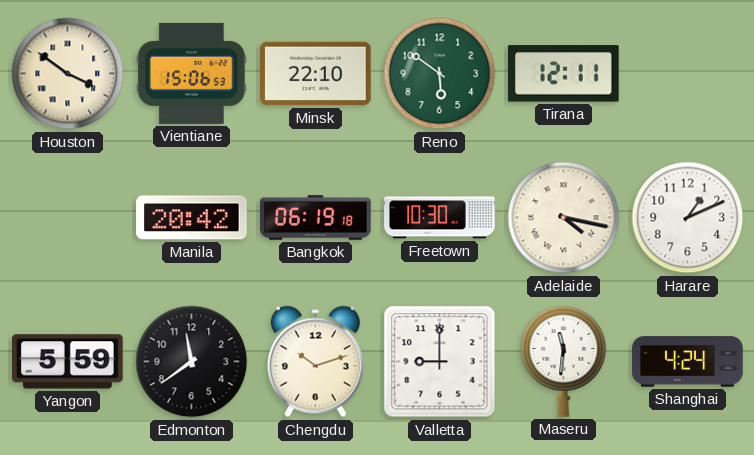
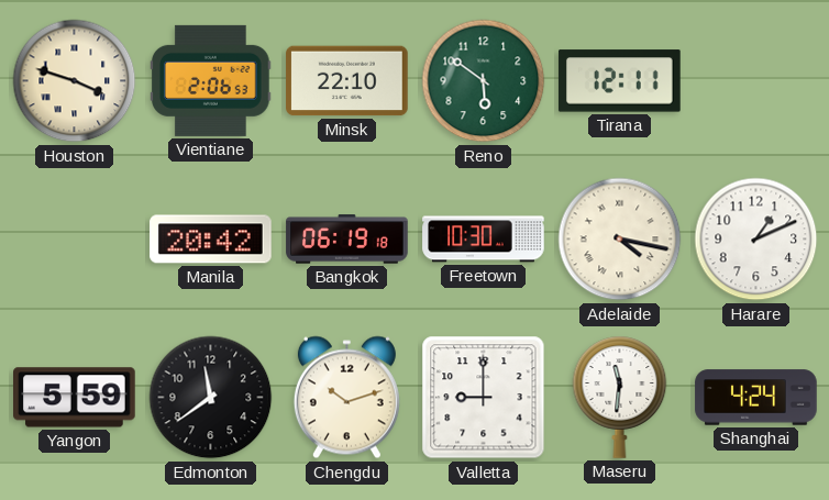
Houston: 3:51 -> 3:48
Vientiane: 15:06 -> 2:06
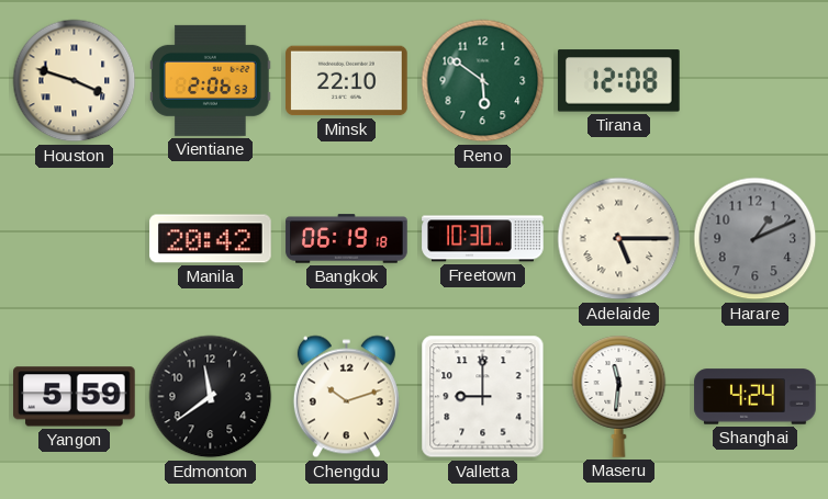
Tirana: 12:11 -> 12:08
Adelaide: 4:17 -> 5:15
Harare dial: white -> grey
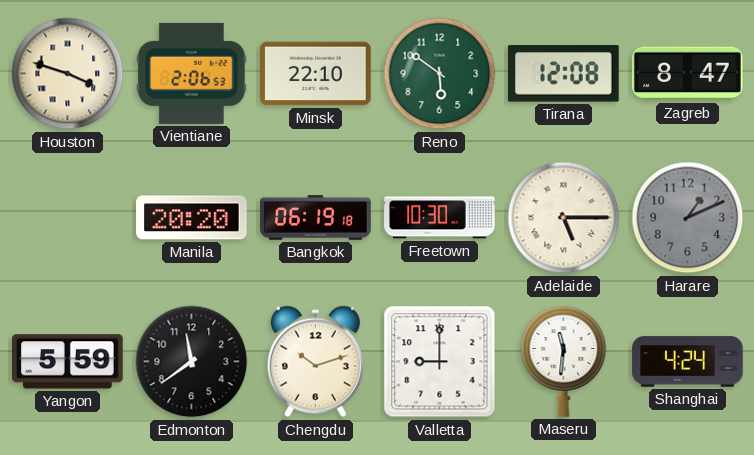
Zagreb: none -> 8:47
Manila: 20:42 -> 20:20
